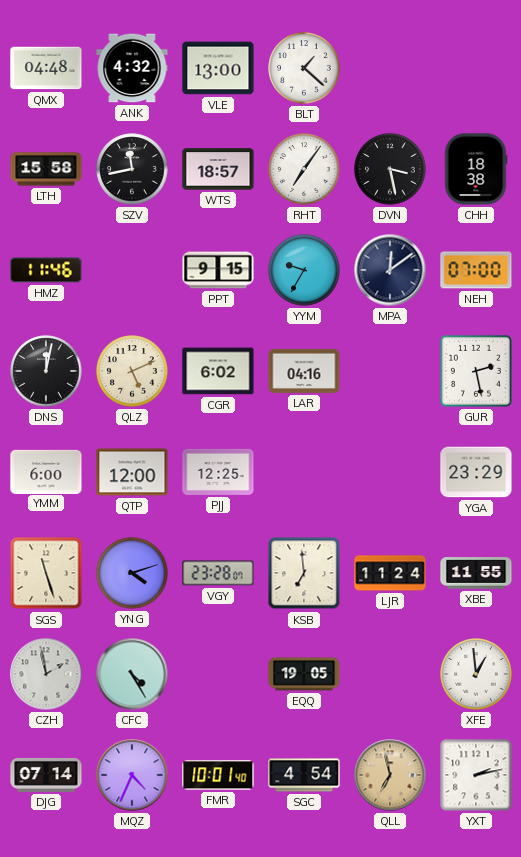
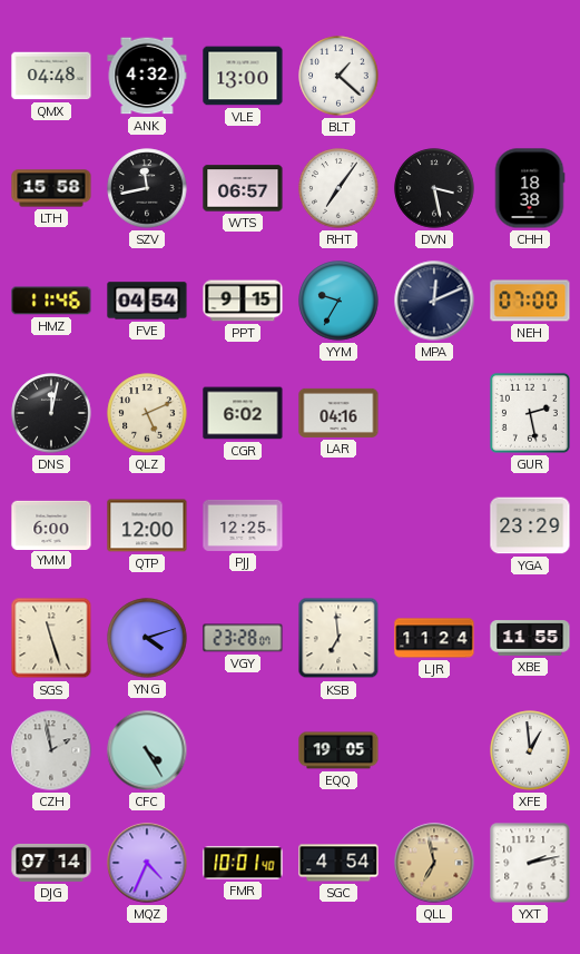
WTS: 18:57 -> 06:57
FVE: none -> 04:54
MPA: 12:09 -> 12:11
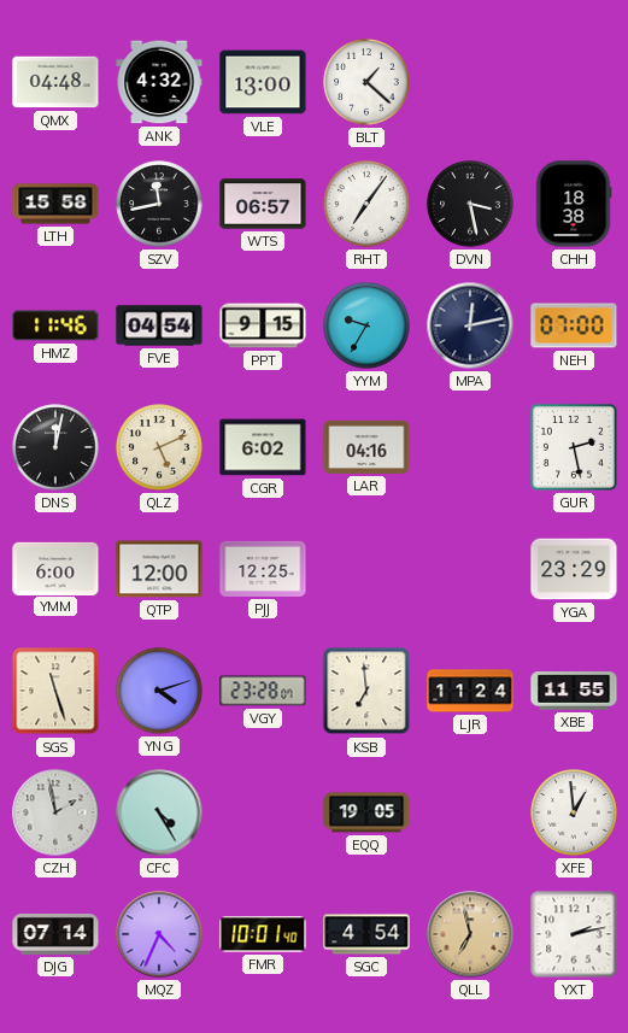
MPA: 12:11 -> 12:13
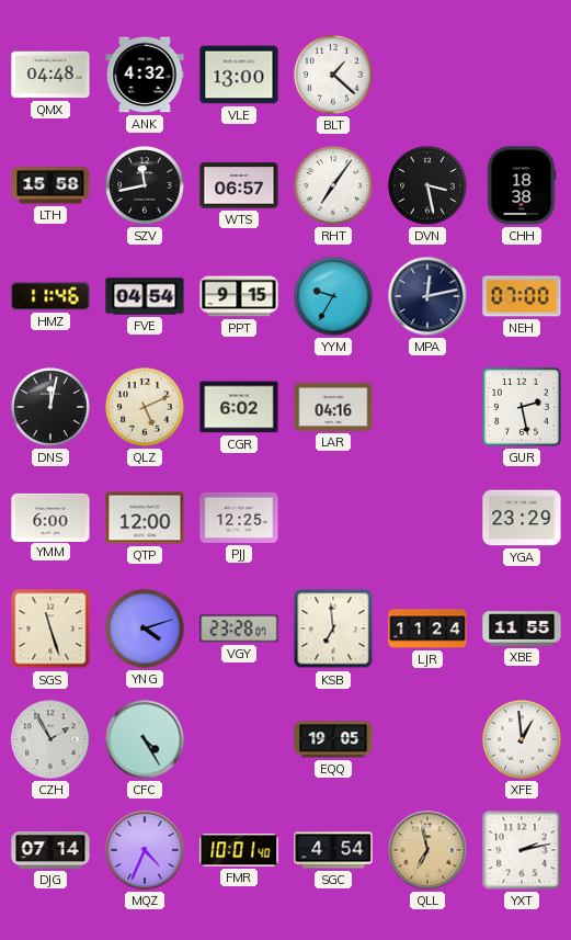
CZH: 1:58 -> 1:55
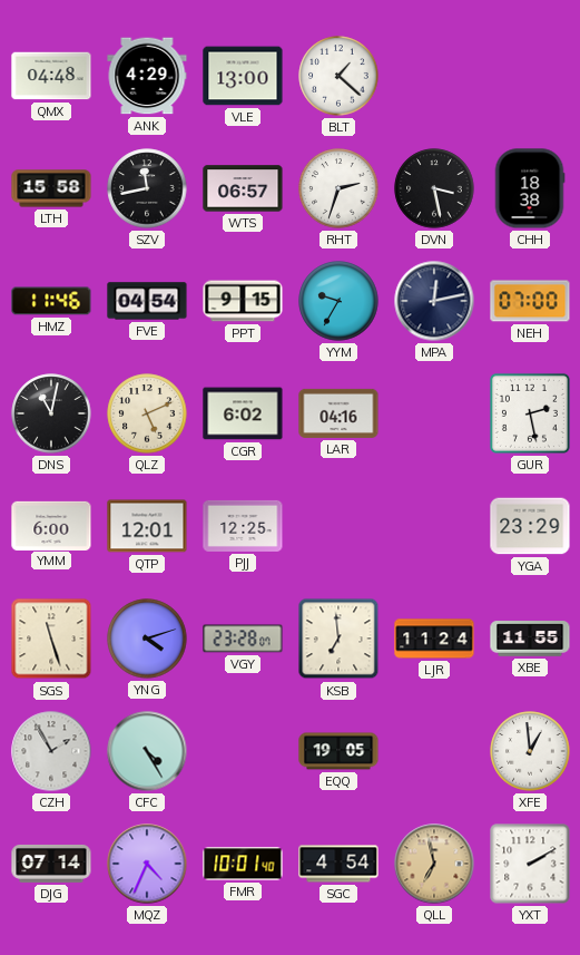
ANK: 4:32 -> 4:29
RHT: 7:06 -> 2:33
DNS: 12:02 -> 11:02
QTP: 12:00 -> 12:01
YXT: 2:13 -> 2:10
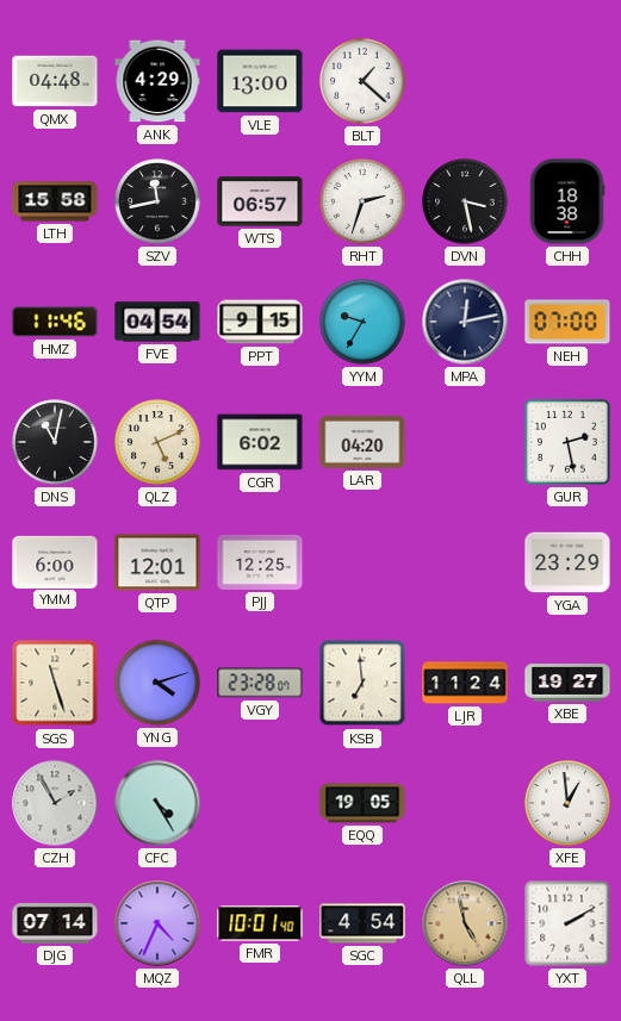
LAR: 04:16 -> 04:20
XBE: 11:55 -> 19:27
QLL: 6:58 -> 4:58
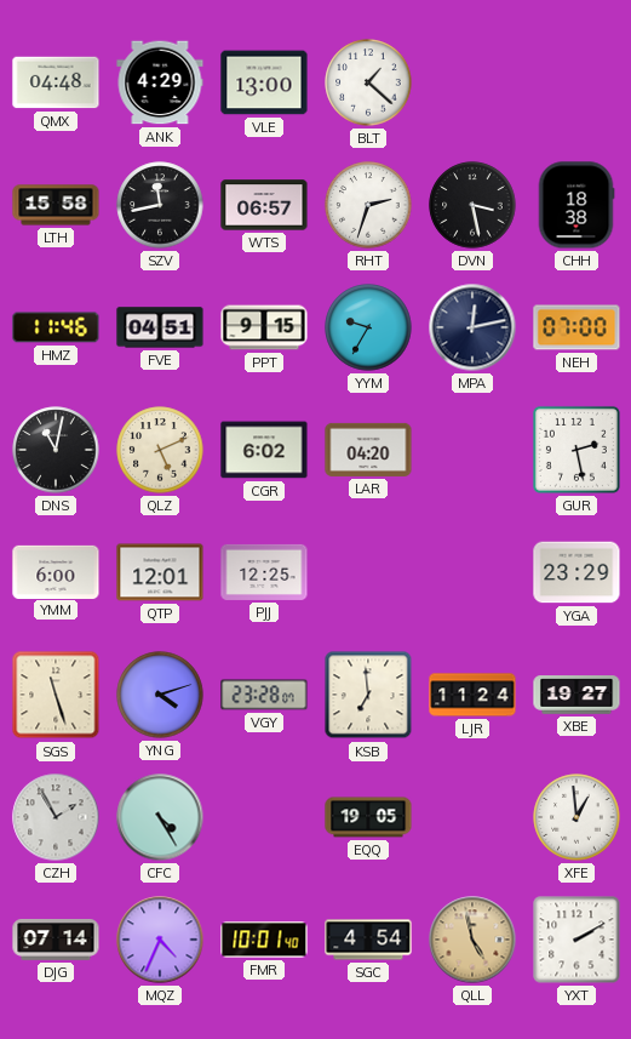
FVE: 04:54 -> 04:51
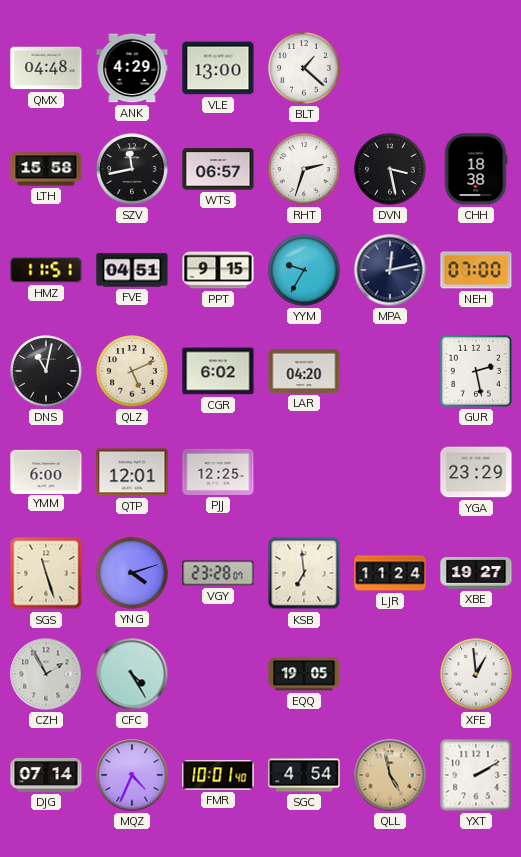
HMZ: 11:46 -> 11:51
